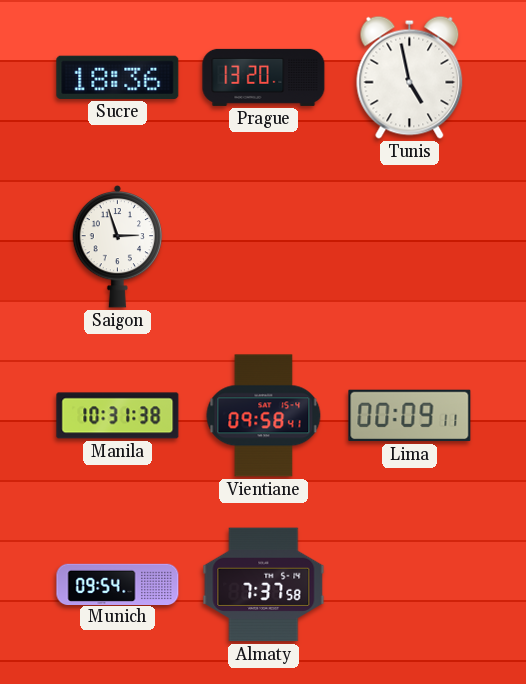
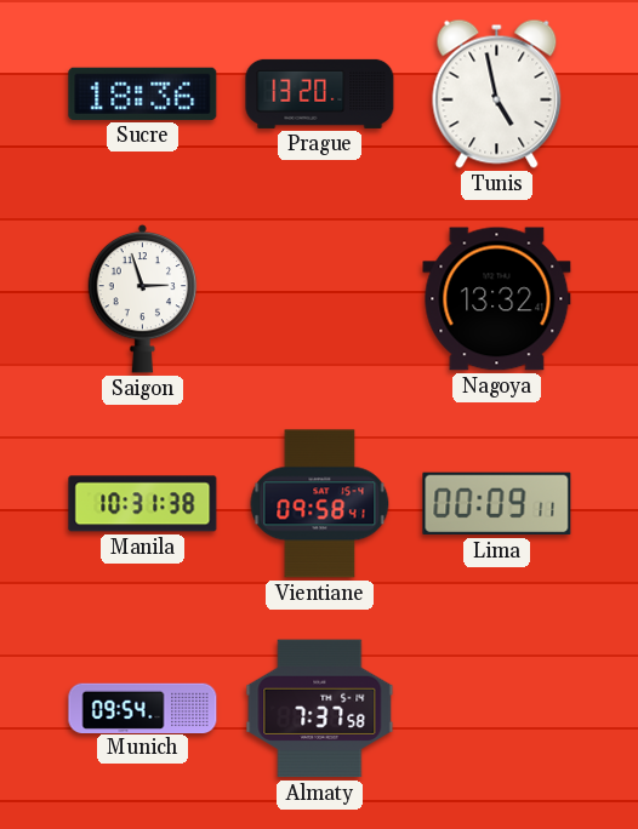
Nagoya: none -> 13:32
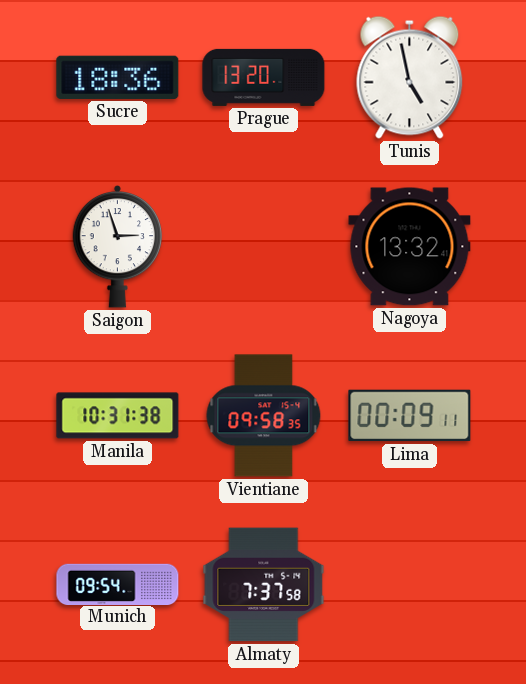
Vientiane: 09:58:41 -> 09:58:35
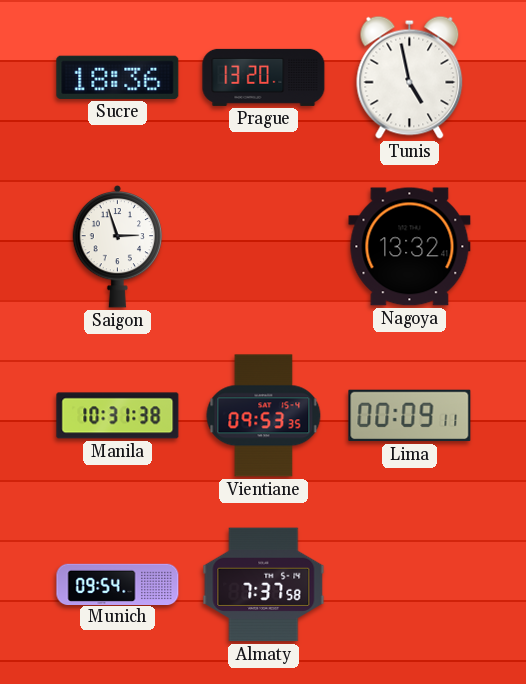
Vientiane: 09:58 -> 09:53
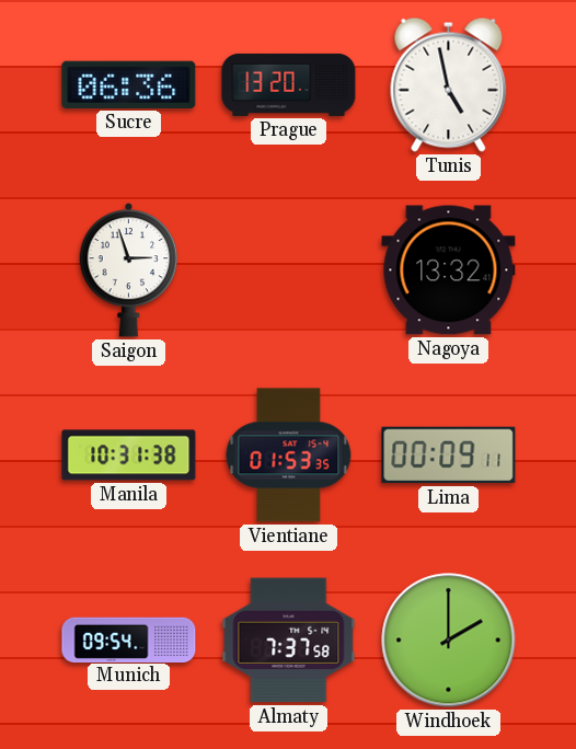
Sucre: 18:36 -> 06:36
Vientiane: 09:53 -> 01:53
Windhoek: none -> 2:00
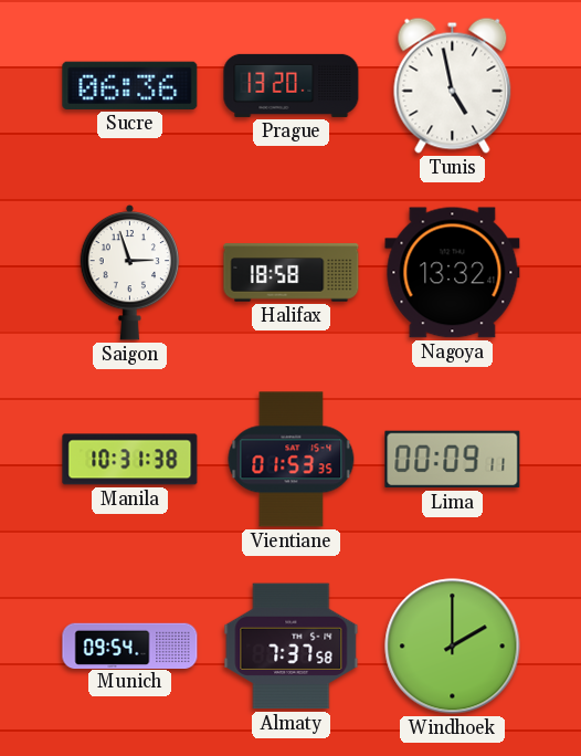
Halifax: none -> 18:58
